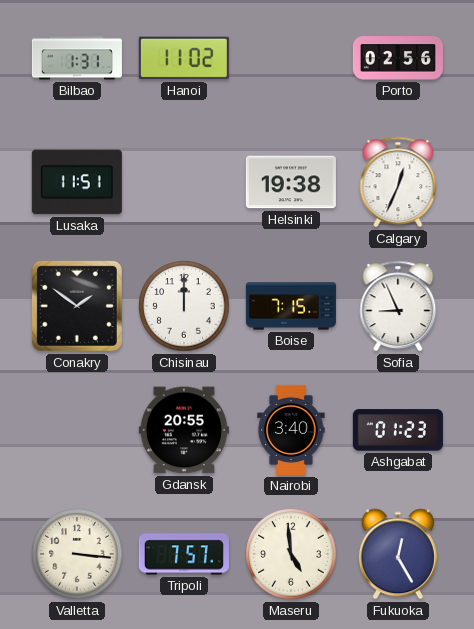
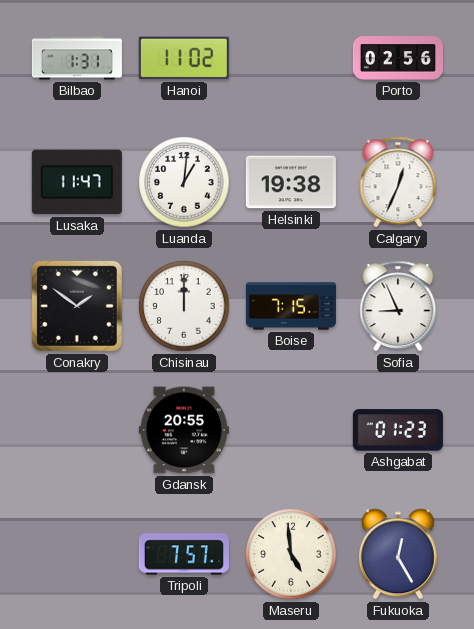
Lusaka: 11:51 -> 11:47
Luanda: none -> 1:01
Nairobi: 3:40 -> none
Valletta: 3:16 -> none
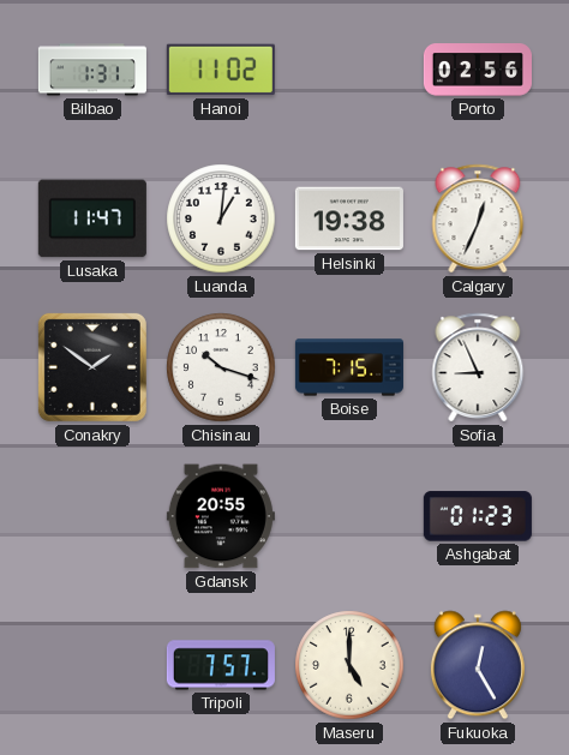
Chisinau: 12:00 -> 10:18
Maseru: 4:59 -> 5:00
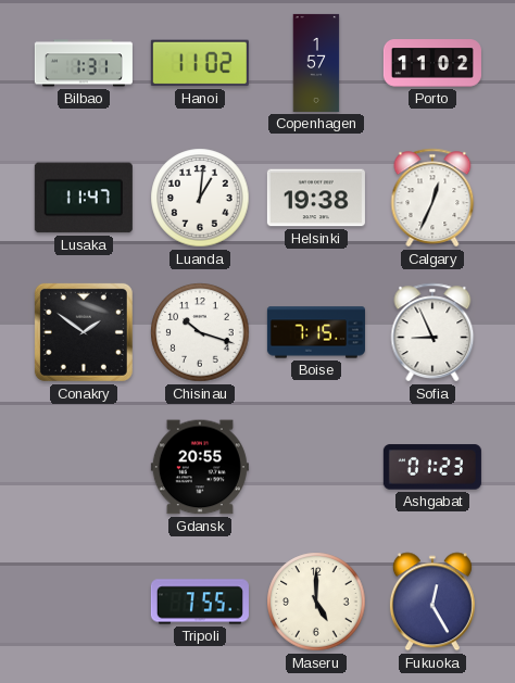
Copenhagen: none -> 1:57
Porto: 02:56 -> 11:02
Tripoli: 7:57 -> 7:55
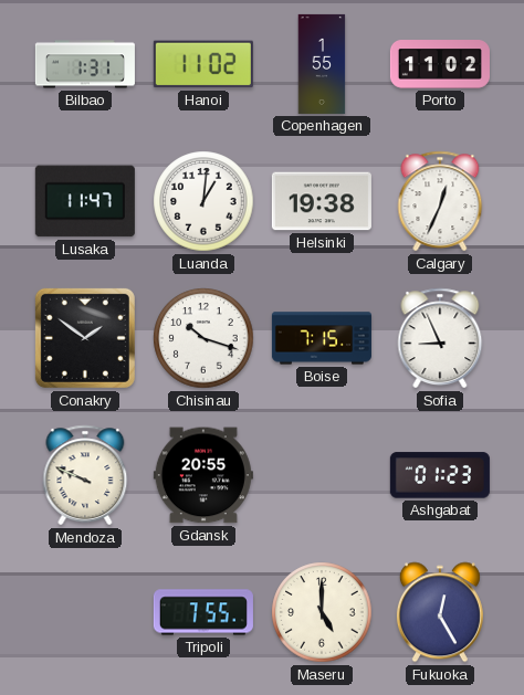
Copenhagen: 1:57 -> 1:55
Mendoza: none -> 9:49
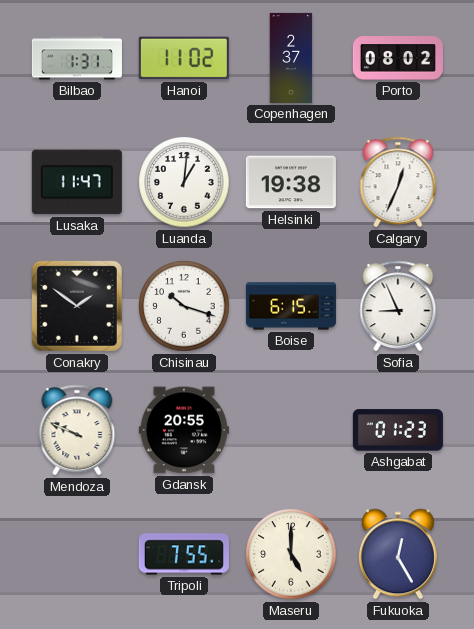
Copenhagen: 1:55 -> 2:37
Porto: 11:02 -> 08:02
Boise: 7:15 -> 6:15
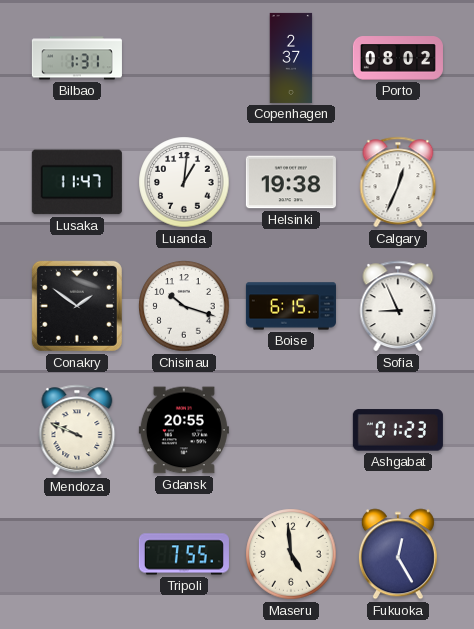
Hanoi: 11:02 -> none
Maseru: 5:00 -> 4:59
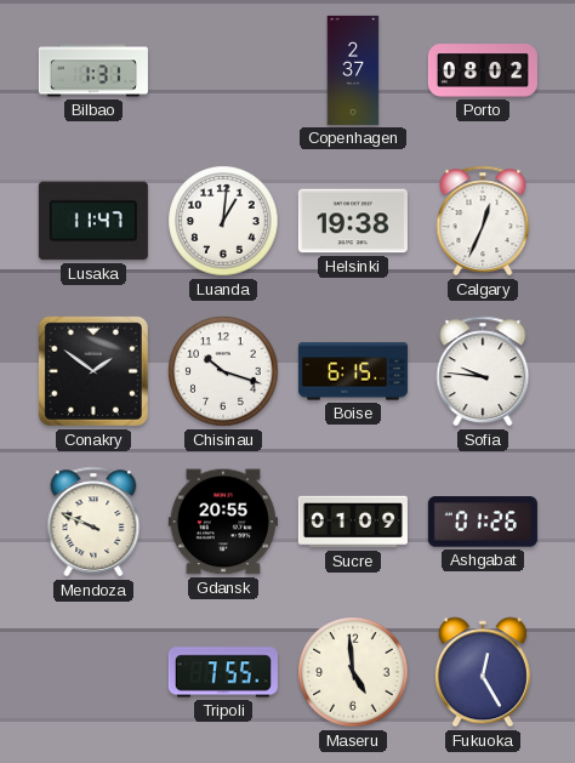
Sofia: 8:56 -> 9:46
Sucre: none -> 01:09
Ashgabat: 01:23 -> 01:26
